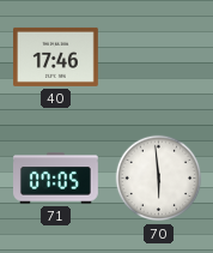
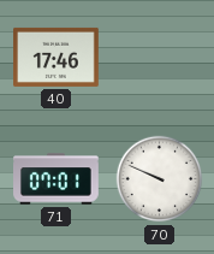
71: 07:05 -> 07:01
70: 5:59 -> 9:49
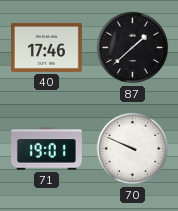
87: none -> 1:38
71: 07:01 -> 19:01
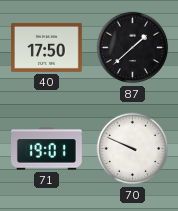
40: 17:46 -> 17:50
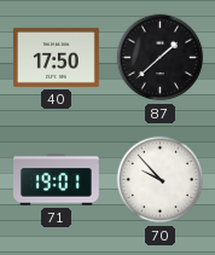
70: 9:49 -> 9:53
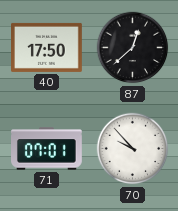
87: 1:38 -> 12:38
71: 19:01 -> 07:01
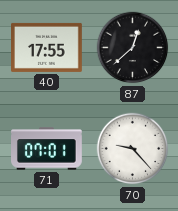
40: 17:50 -> 17:55
70: 9:53 -> 9:23
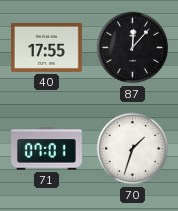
87: 12:38 -> 12:07
70: 9:23 -> 1:33
